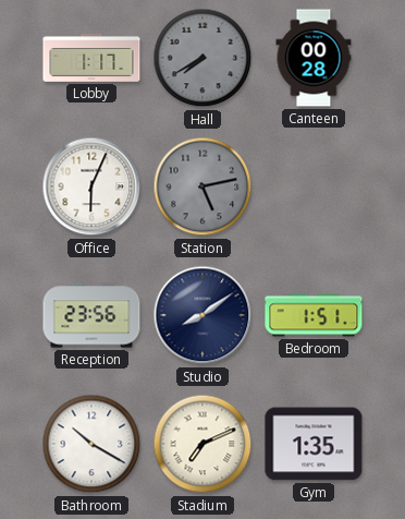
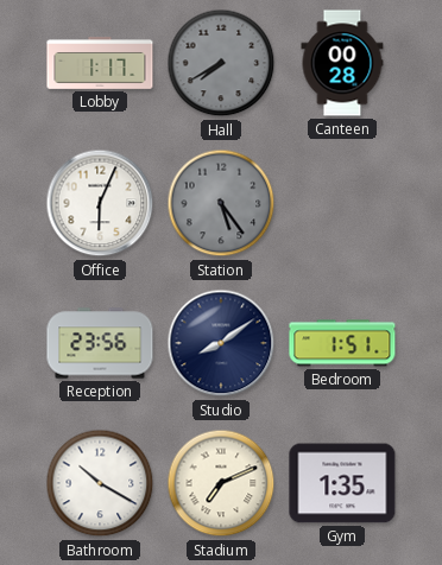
Station: 5:13 -> 5:24
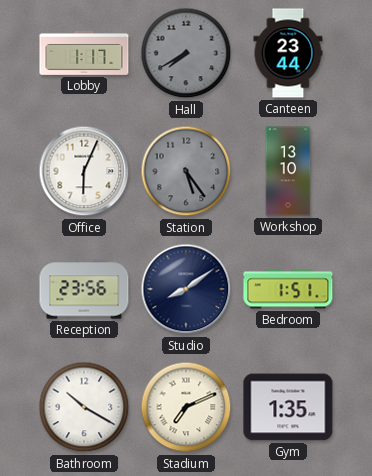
Canteen: 00:28 -> 23:44
Workshop: none -> 13:10
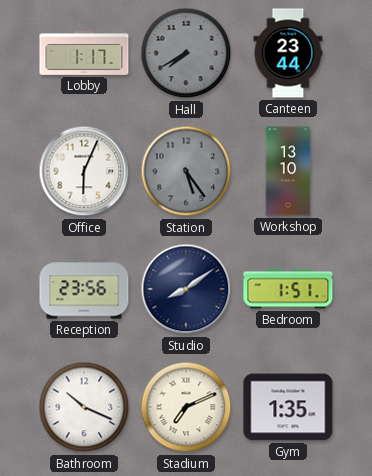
Bathroom: 10:20 -> 10:19
